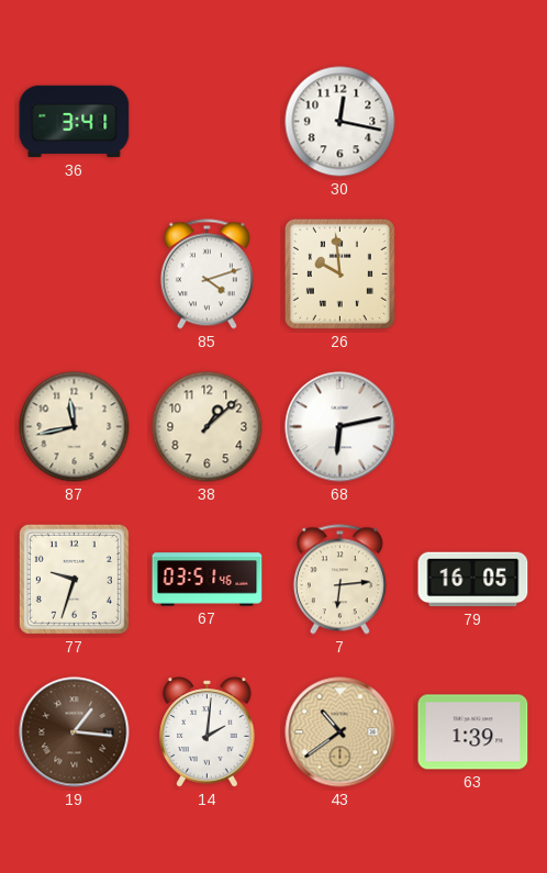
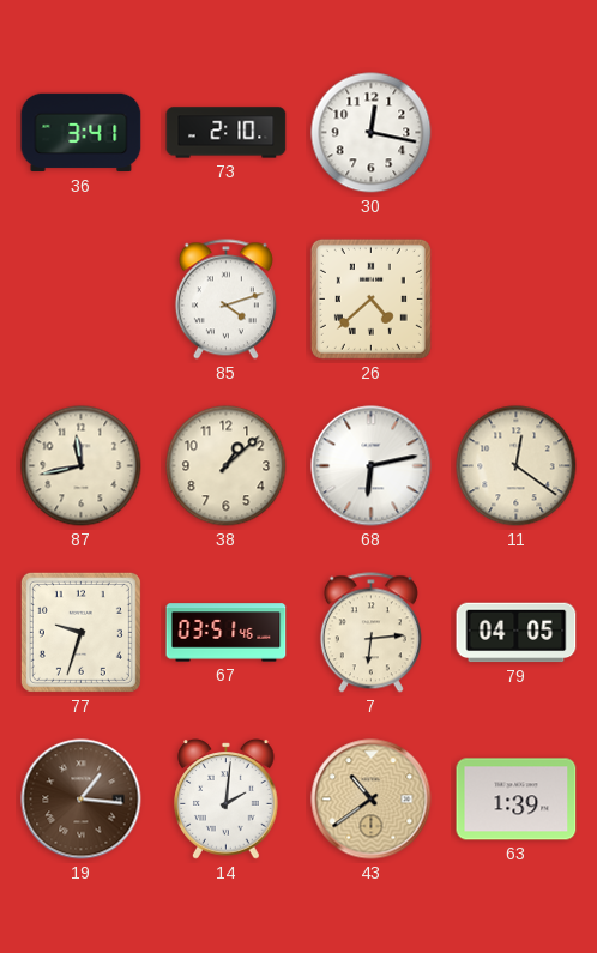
73: none -> 2:10
26: 9:59 -> 4:38
11: none -> 12:21
79: 16:05 -> 04:05
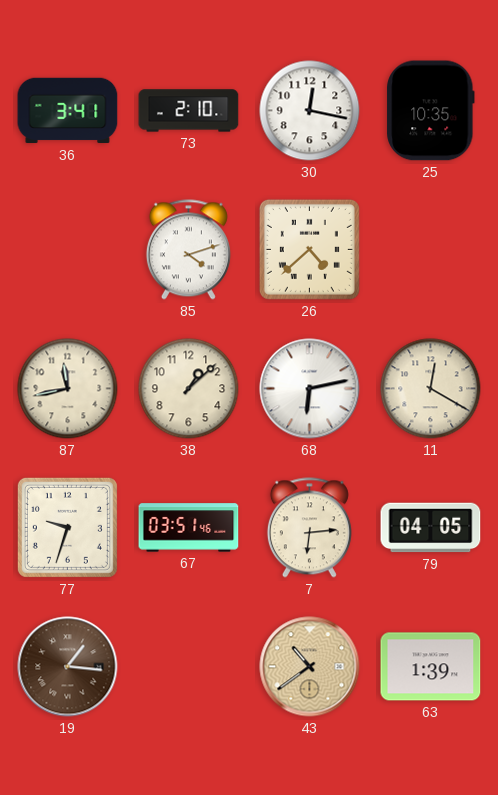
25: none -> 10:35
11: 12:21 -> 12:20
14: 2:01 -> none
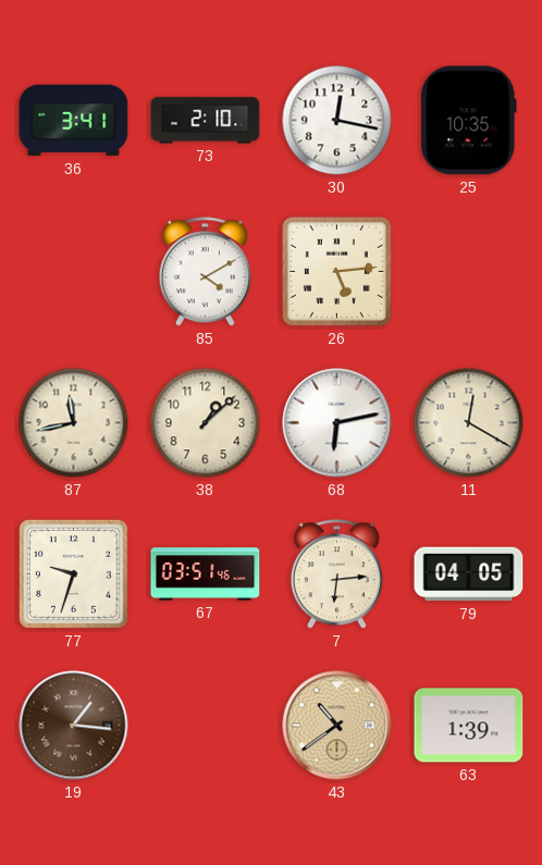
85: 4:12 -> 4:10
26: 4:38 -> 5:14
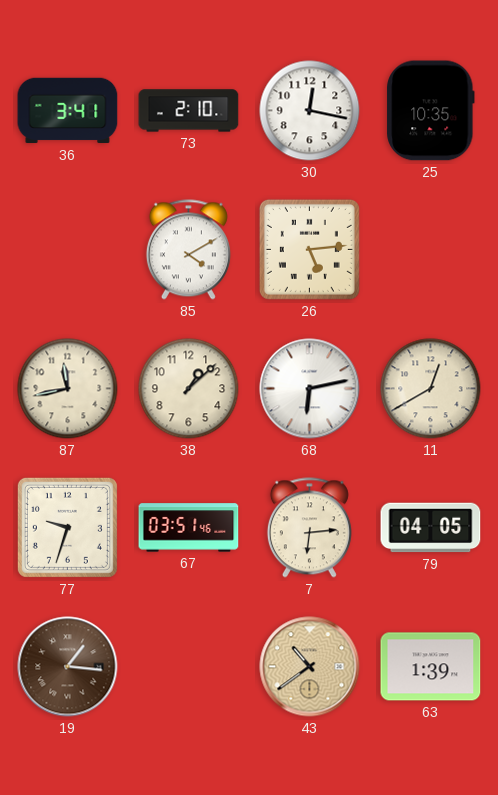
11: 12:20 -> 12:40
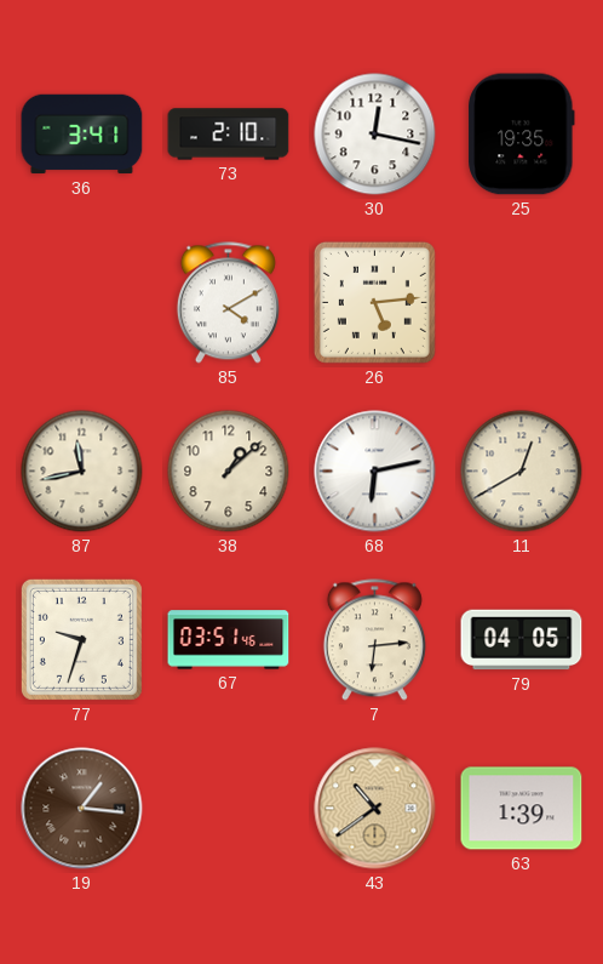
25: 10:35 -> 19:35
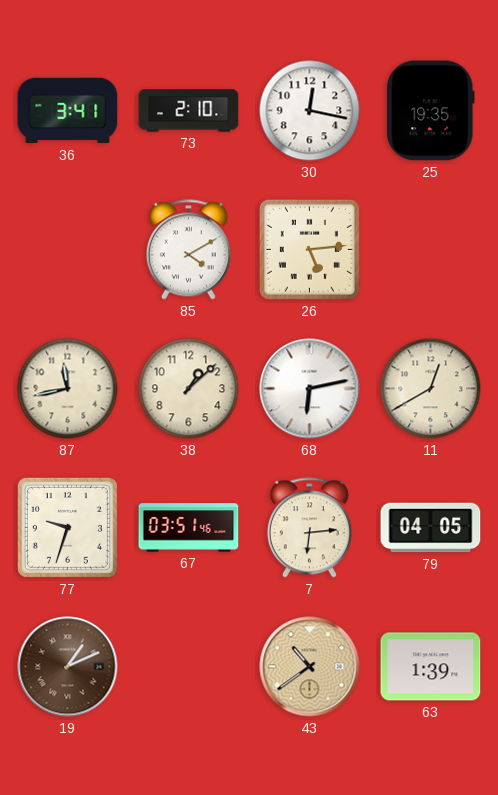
19: 1:16 -> 1:11
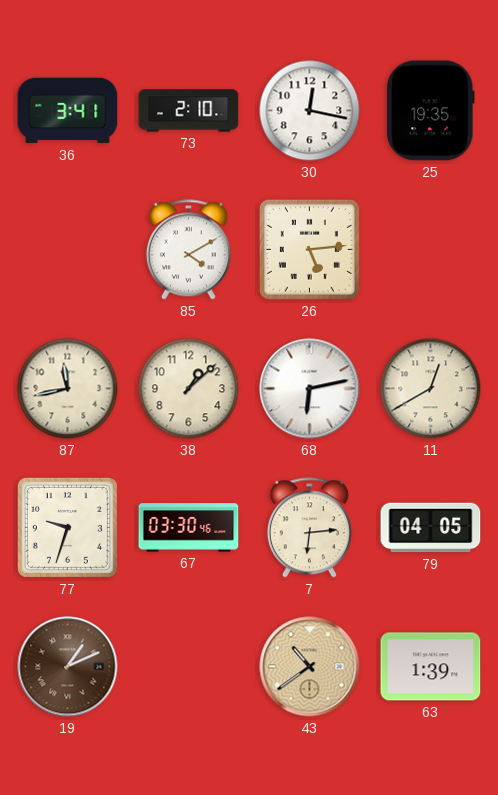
67: 03:51 -> 03:30
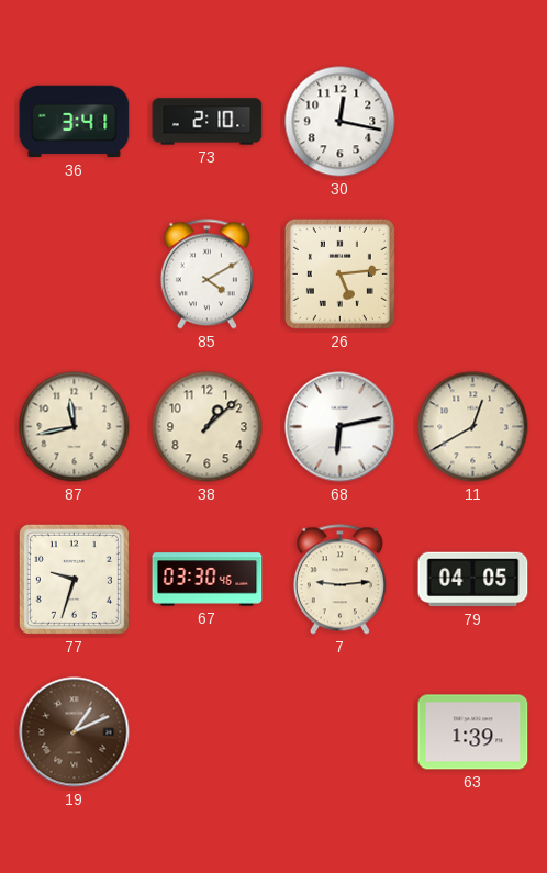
25: 19:35 -> none
7: 6:14 -> 9:14
43: 10:39 -> none
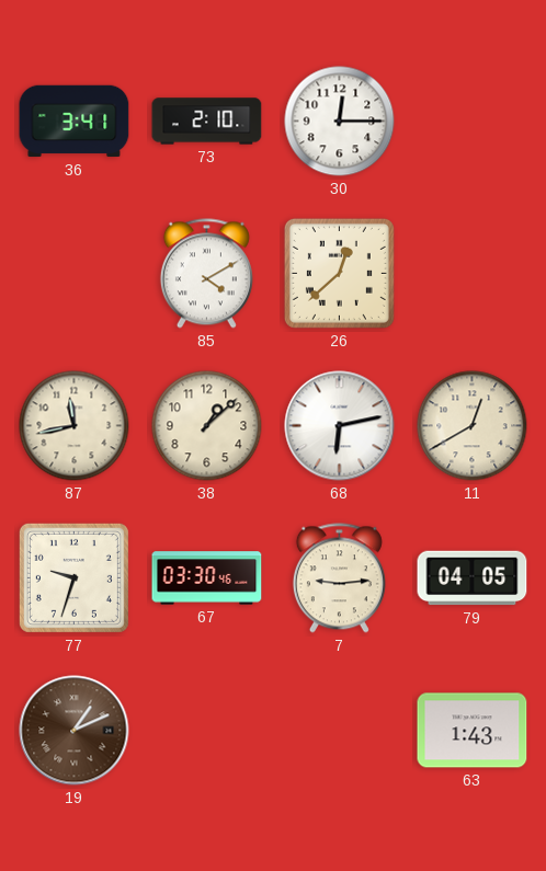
30: 12:17 -> 12:15
26: 5:14 -> 12:38
63: 1:39 -> 1:43
